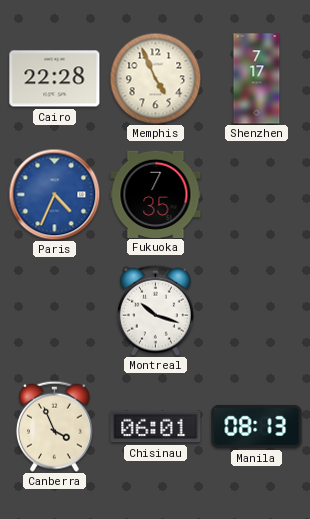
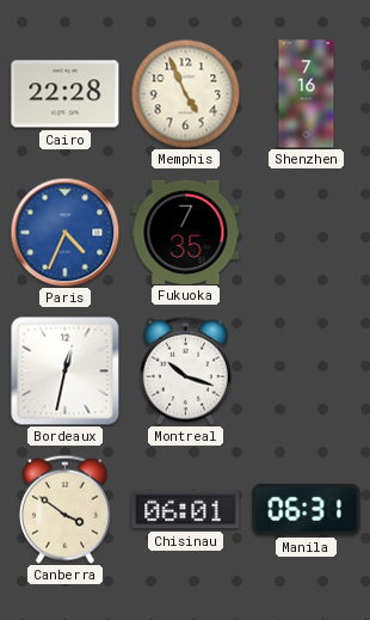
Shenzhen: 7:17 -> 7:16
Bordeaux: none -> 12:32
Canberra: 3:56 -> 3:51
Manila: 08:13 -> 06:31
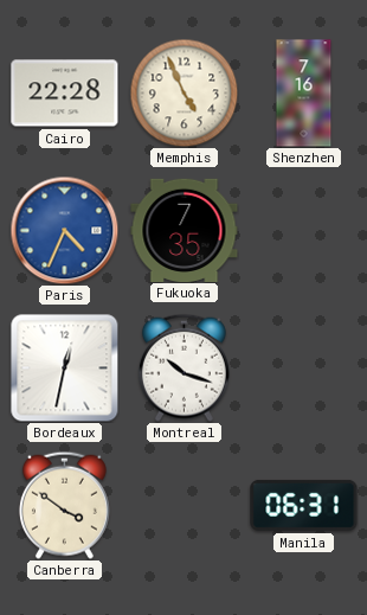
Chisinau: 06:01 -> none
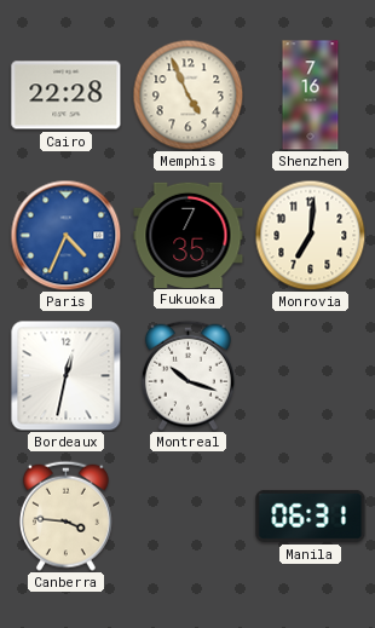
Monrovia: none -> 7:01
Canberra: 3:51 -> 3:46
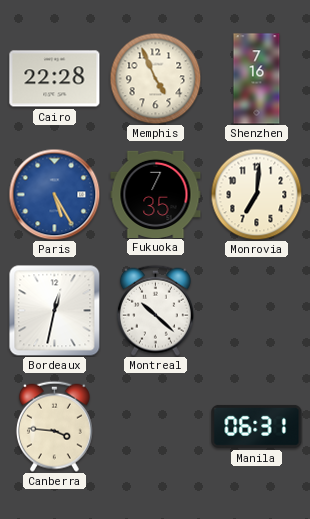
Paris: 4:34 -> 5:25
Montreal: 10:18 -> 10:22
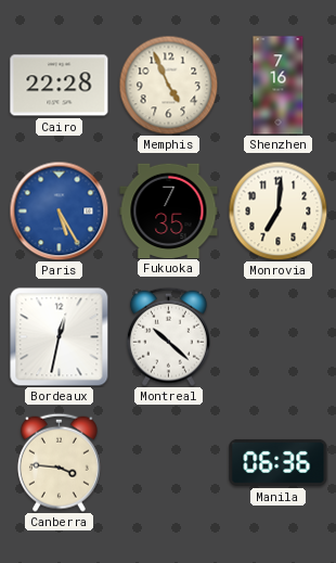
Manila: 06:31 -> 06:36
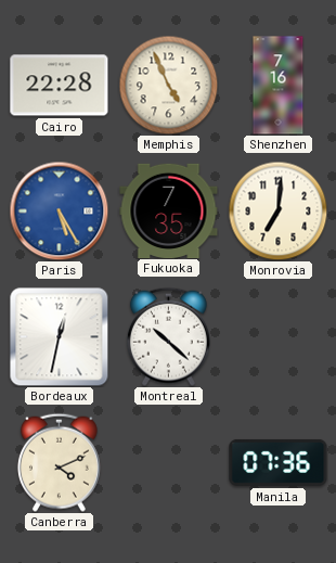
Canberra: 3:46 -> 4:11
Manila: 06:36 -> 07:36
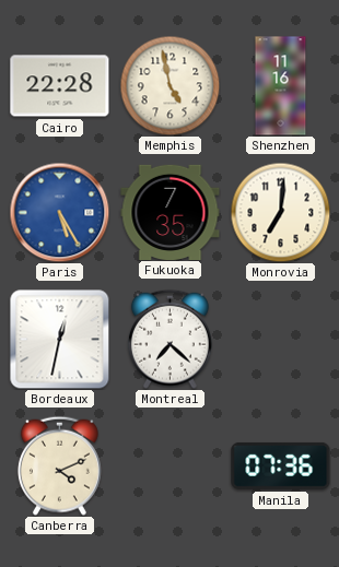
Memphis: 4:56 -> 4:58
Shenzhen: 7:16 -> 11:16
Montreal: 10:22 -> 7:22
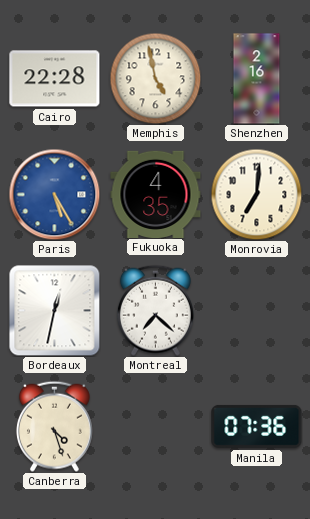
Shenzhen: 11:16 -> 2:16
Fukuoka: 7:35 -> 4:35
Canberra: 4:11 -> 4:27
